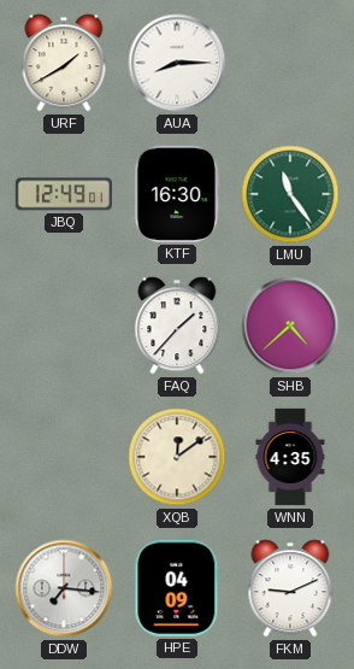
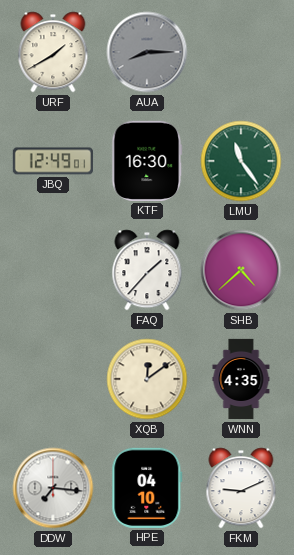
AUA dial: white -> grey
HPE: 04:09 -> 04:10
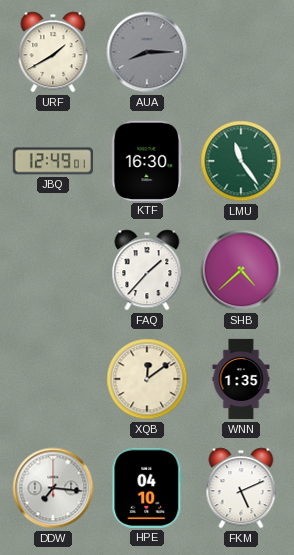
WNN: 4:35 -> 1:35
FKM: 9:11 -> 5:11
